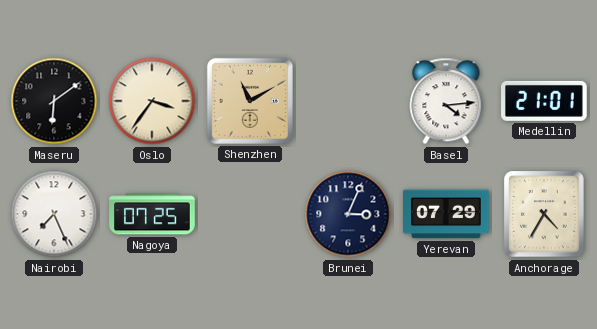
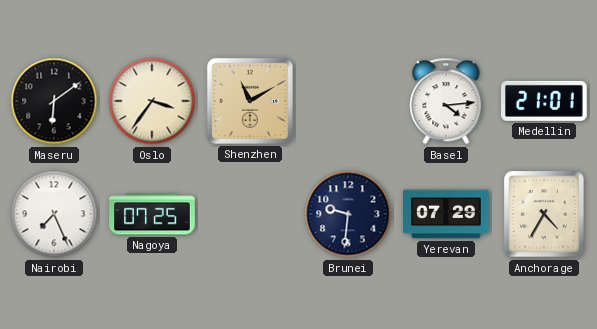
Brunei: 3:04 -> 9:31
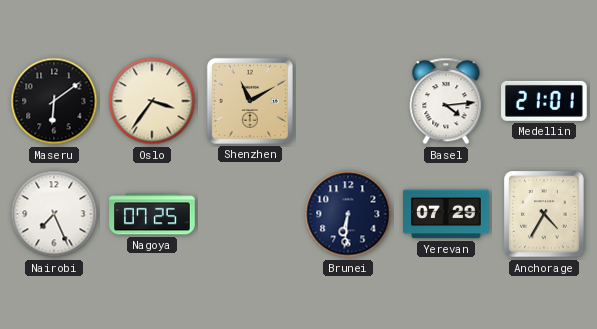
Brunei: 9:31 -> 6:31
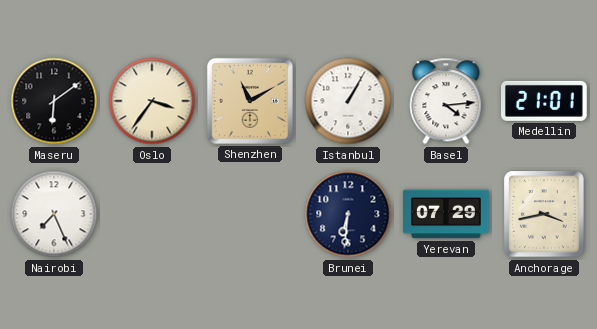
Istanbul: none -> 1:05
Nagoya: 07:25 -> none
Anchorage: 4:35 -> 3:43
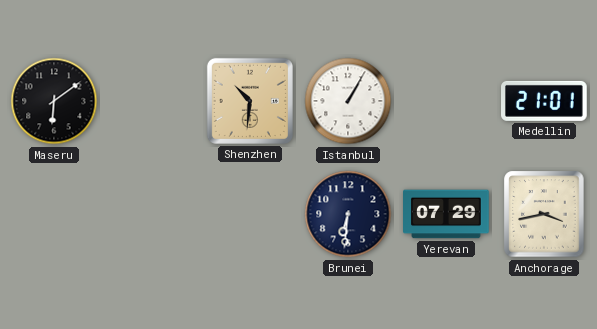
Oslo: 3:36 -> none
Shenzhen: 11:10 -> 10:31
Basel: 4:14 -> none
Nairobi: 7:26 -> none
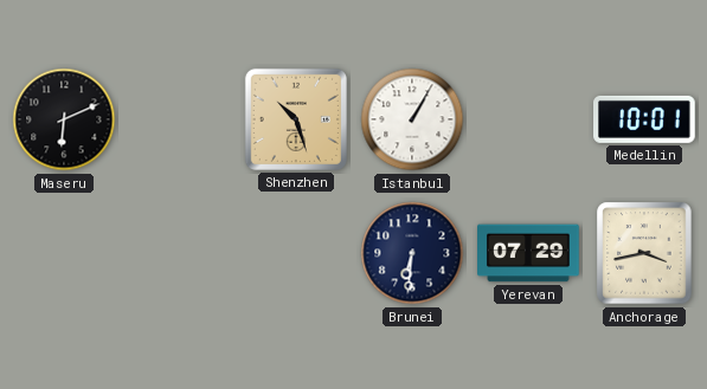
Maseru: 6:09 -> 6:11
Shenzhen: 10:31 -> 10:27
Medellin: 21:01 -> 10:01
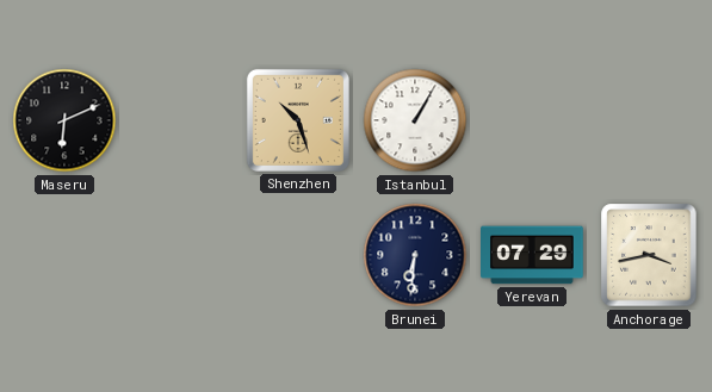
Medellin: 10:01 -> none
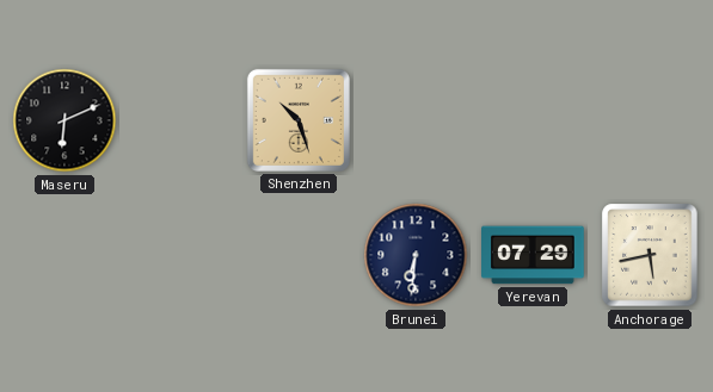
Istanbul: 1:05 -> none
Anchorage: 3:43 -> 5:43
